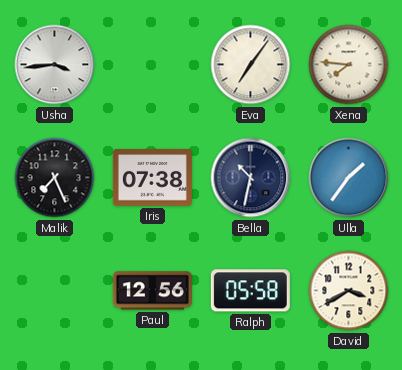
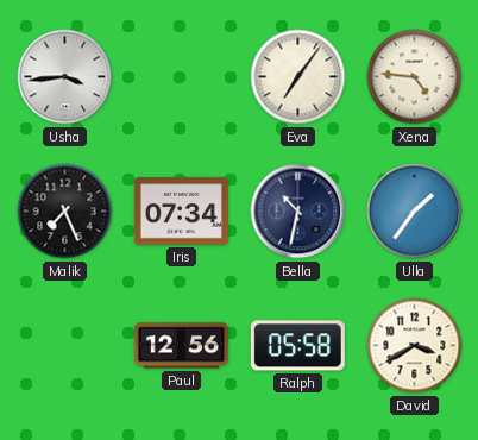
Xena: 7:46 -> 4:46
Iris: 07:38 -> 07:34
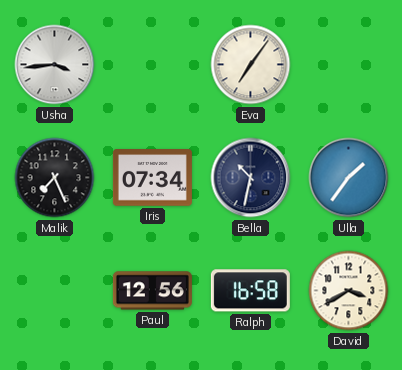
Xena: 4:46 -> none
Ralph: 05:58 -> 16:58
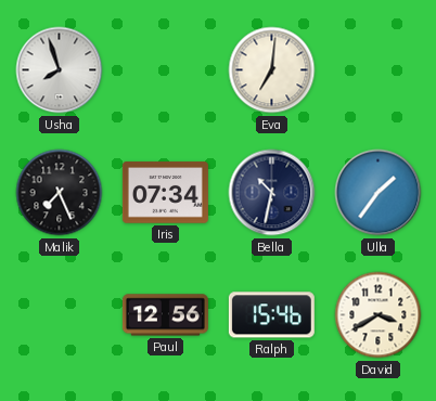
Usha: 3:44 -> 7:57
Eva: 7:06 -> 7:01
Ralph: 16:58 -> 15:46
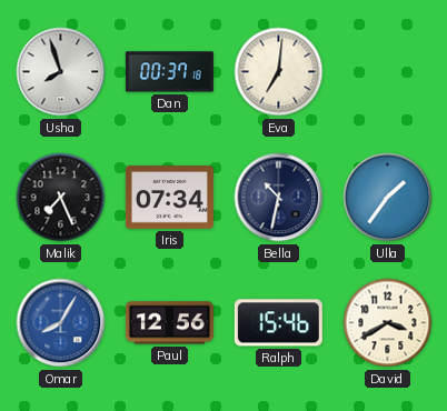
Dan: none -> 00:37
Omar: none -> 8:05
